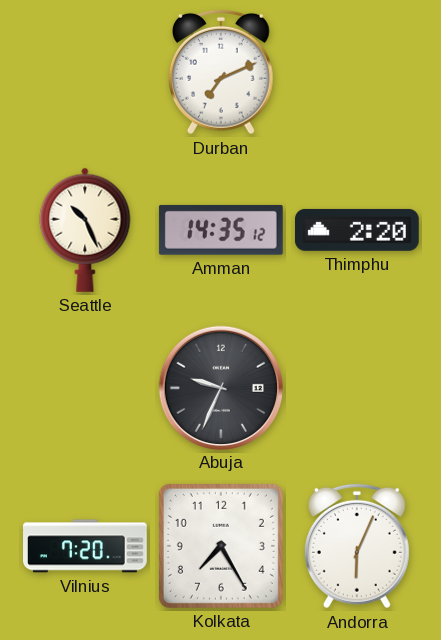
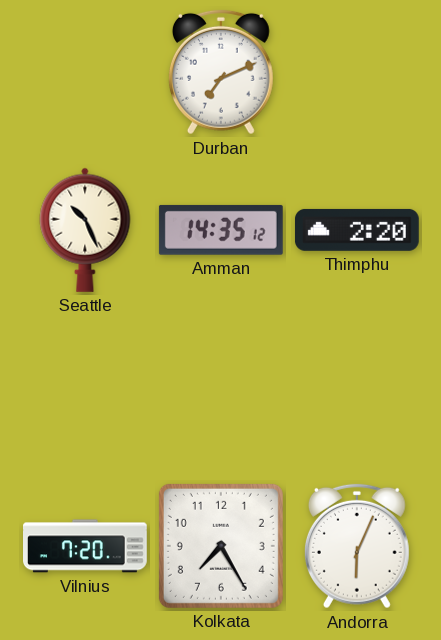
Abuja: 9:34 -> none
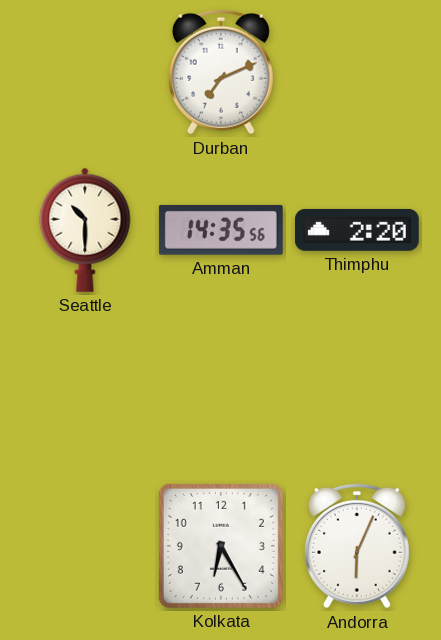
Seattle: 10:26 -> 10:30
Amman: 14:35:12 -> 14:35:56
Vilnius: 7:20 -> none
Kolkata: 7:25 -> 6:25
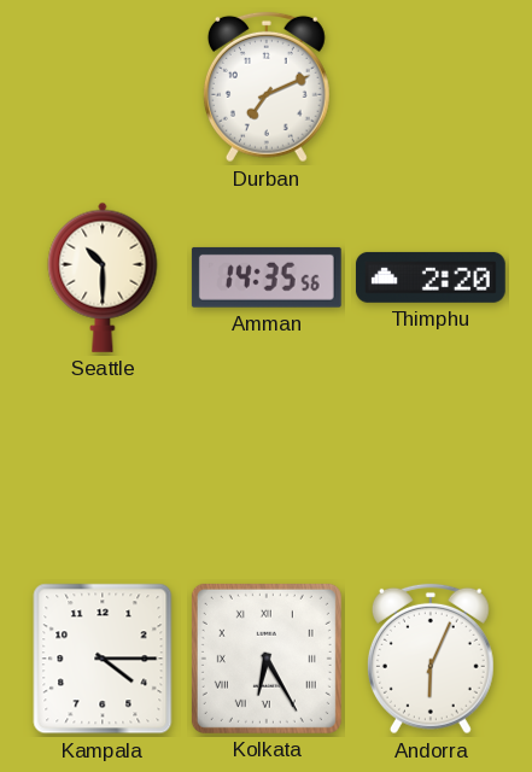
Kampala: none -> 4:15
Kolkata numerals: Arabic -> Roman
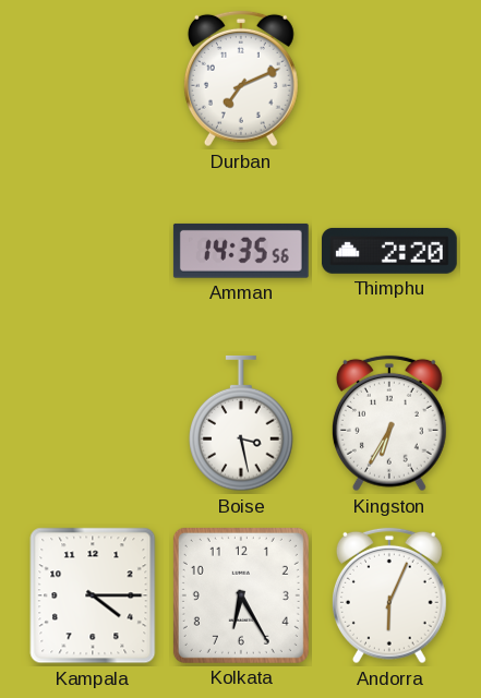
Seattle: 10:30 -> none
Boise: none -> 3:28
Kingston: none -> 6:35
Kolkata numerals: Roman -> Arabic
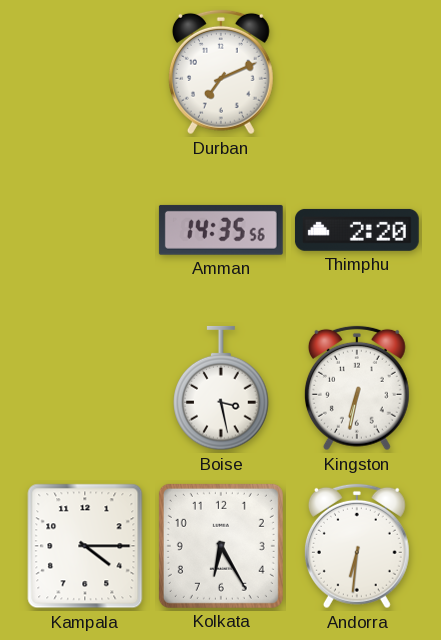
Kingston: 6:35 -> 6:32
Andorra: 6:04 -> 6:31
